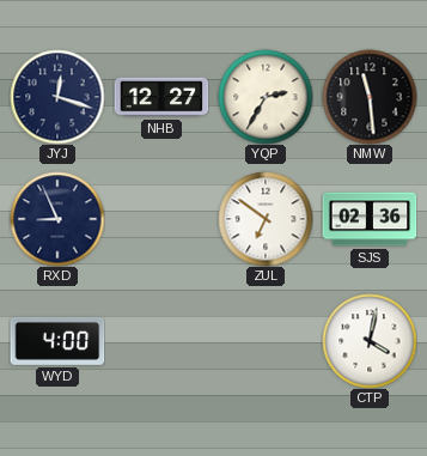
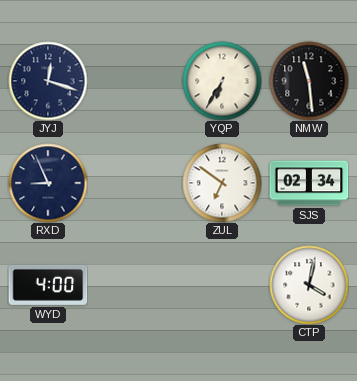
NHB: 12:27 -> none
YQP: 2:35 -> 6:35
SJS: 02:36 -> 02:34
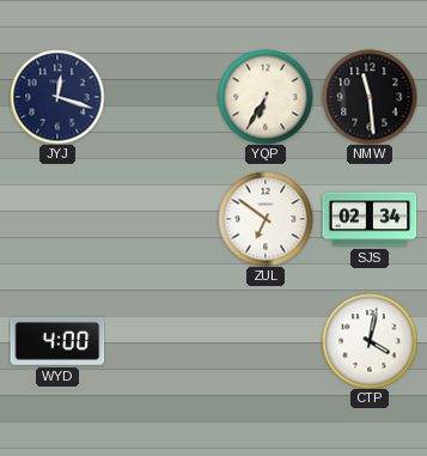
RXD: 8:56 -> none
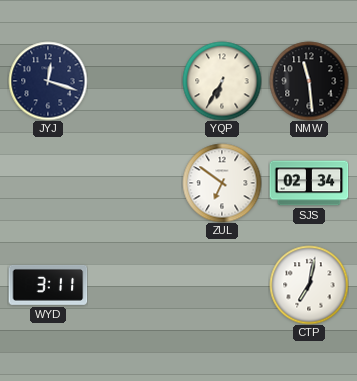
WYD: 4:00 -> 3:11
CTP: 4:02 -> 7:02
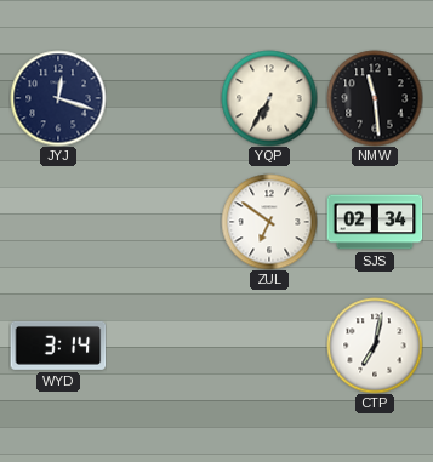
WYD: 3:11 -> 3:14
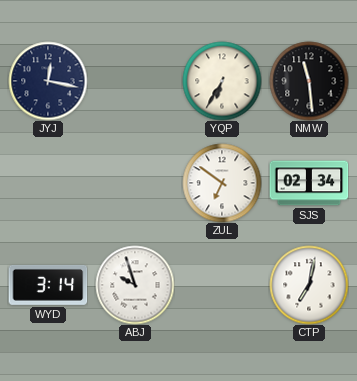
JYJ: 12:18 -> 12:17
ABJ: none -> 9:57
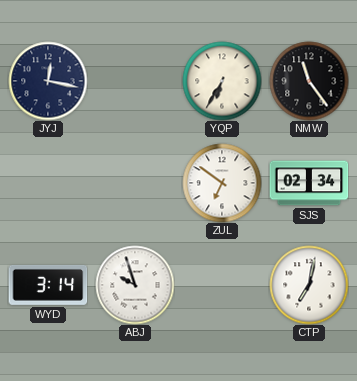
NMW: 11:29 -> 11:24
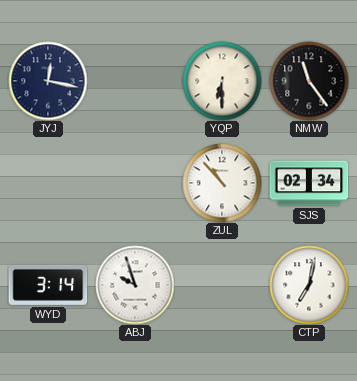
YQP: 6:35 -> 6:30
ZUL: 6:51 -> 10:53
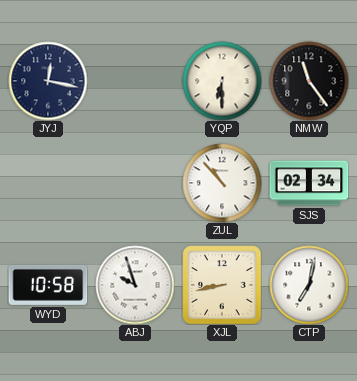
WYD: 3:14 -> 10:58
XJL: none -> 8:43
